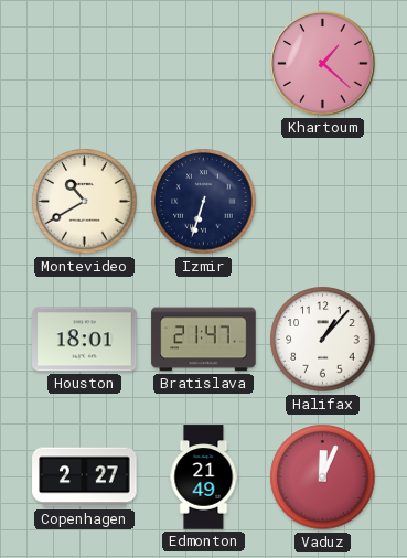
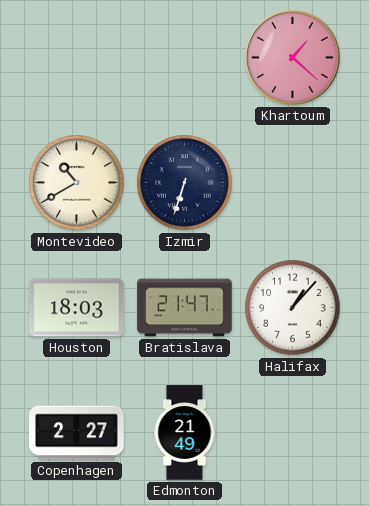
Houston: 18:01 -> 18:03
Vaduz: 12:04 -> none
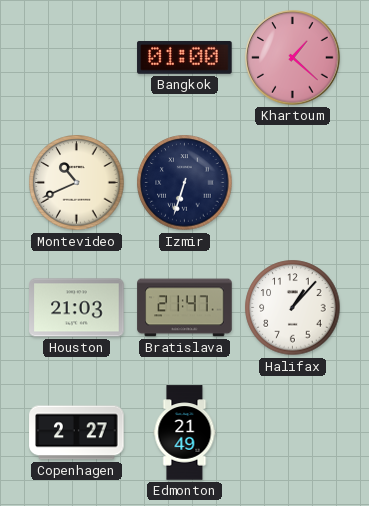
Bangkok: none -> 01:00
Montevideo: 10:40 -> 10:41
Houston: 18:03 -> 21:03
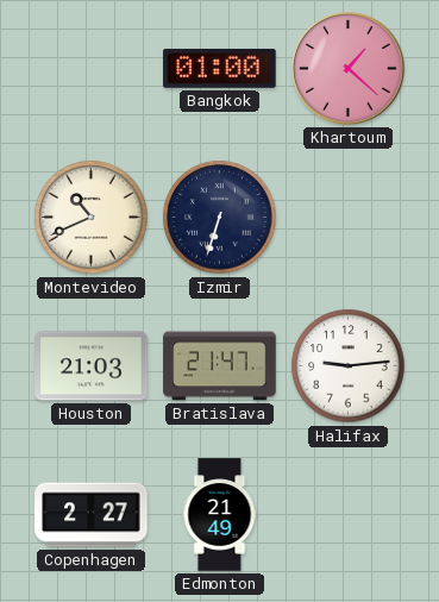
Halifax: 1:07 -> 9:14
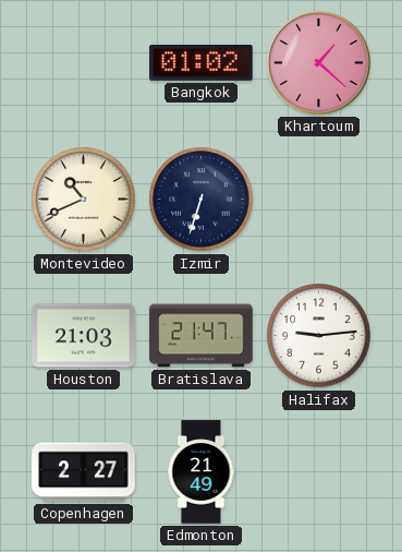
Bangkok: 01:00 -> 01:02
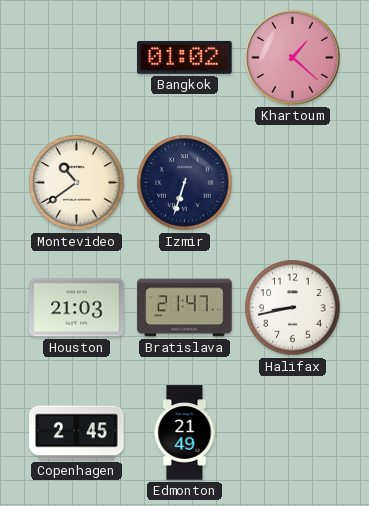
Montevideo: 10:41 -> 10:39
Halifax: 9:14 -> 8:43
Copenhagen: 2:27 -> 2:45
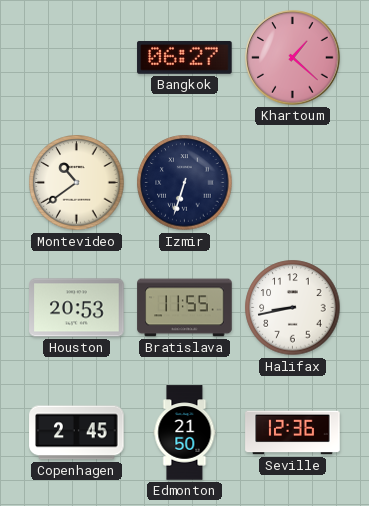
Bangkok: 01:02 -> 06:27
Houston: 21:03 -> 20:53
Bratislava: 21:47 -> 11:55
Edmonton: 21:49 -> 21:50
Seville: none -> 12:36
